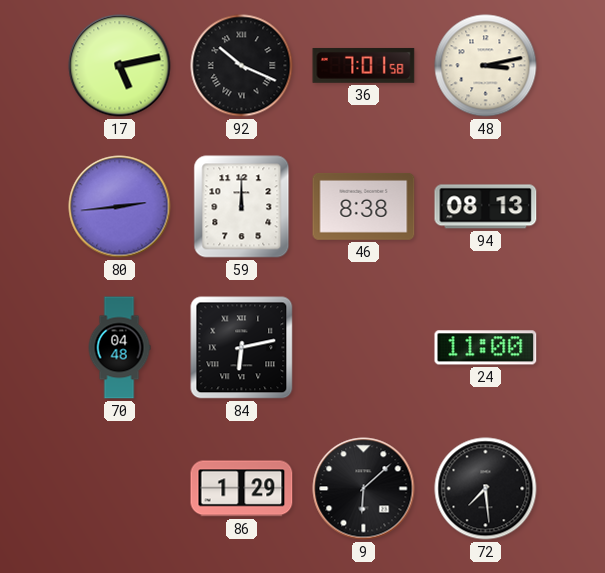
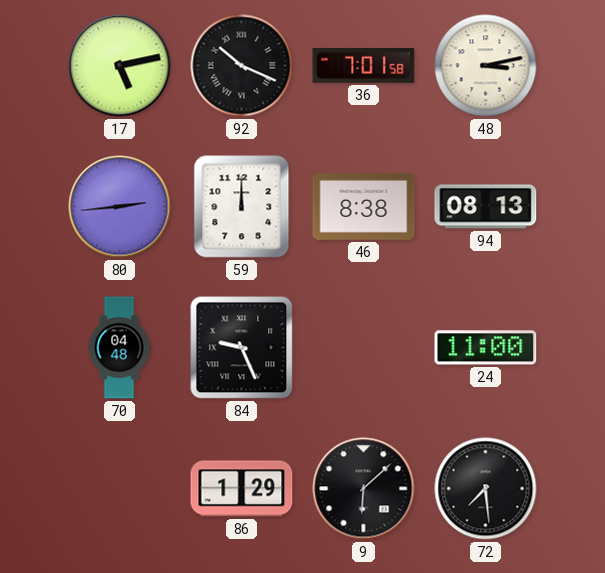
84: 6:13 -> 9:26
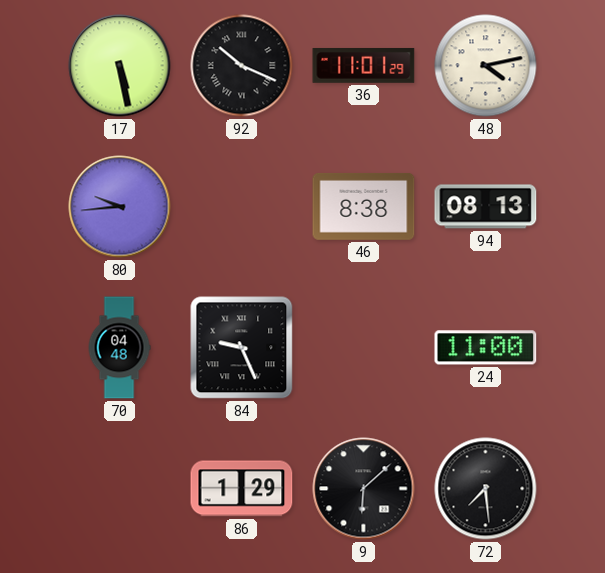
17: 5:13 -> 5:28
36: 7:01 -> 11:01
48: 3:13 -> 4:13
80: 2:44 -> 9:44
59: 12:00 -> none
